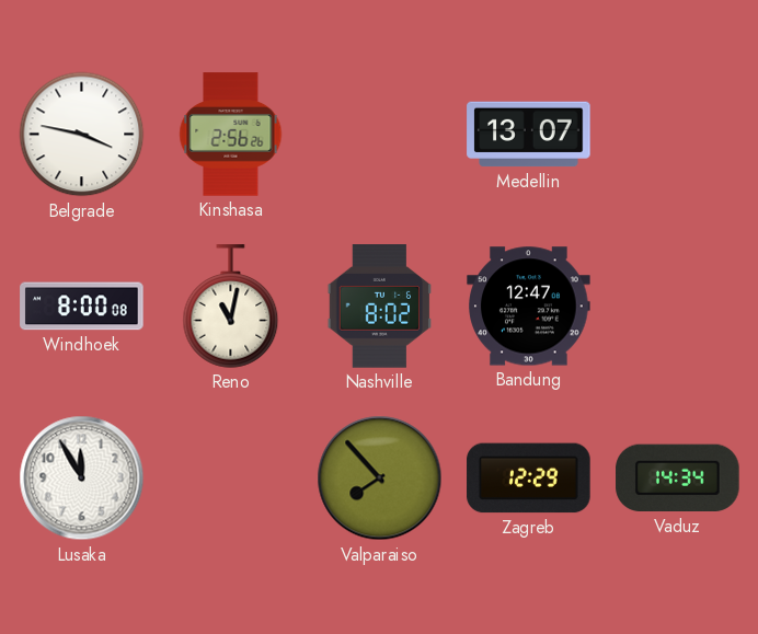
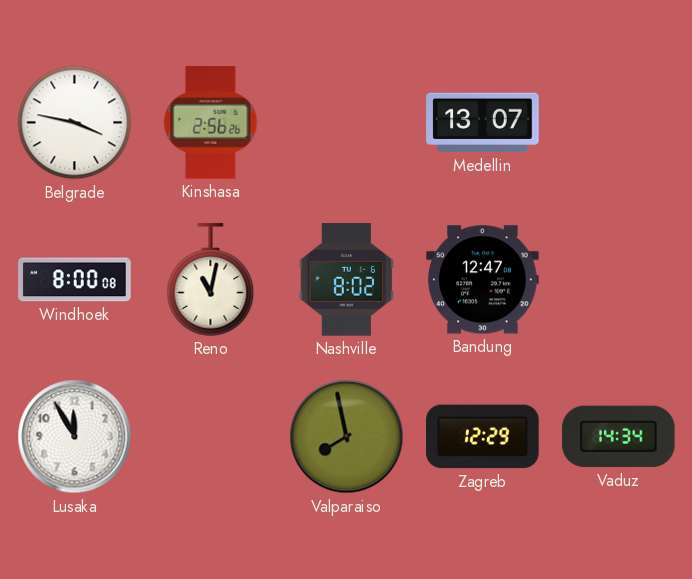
Valparaiso: 7:53 -> 7:58
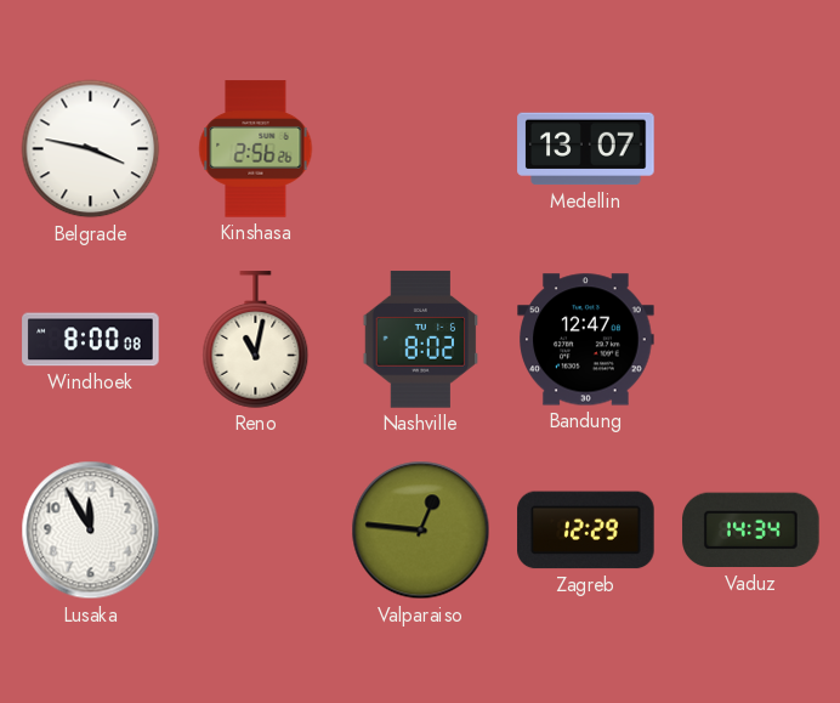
Valparaiso: 7:58 -> 12:46
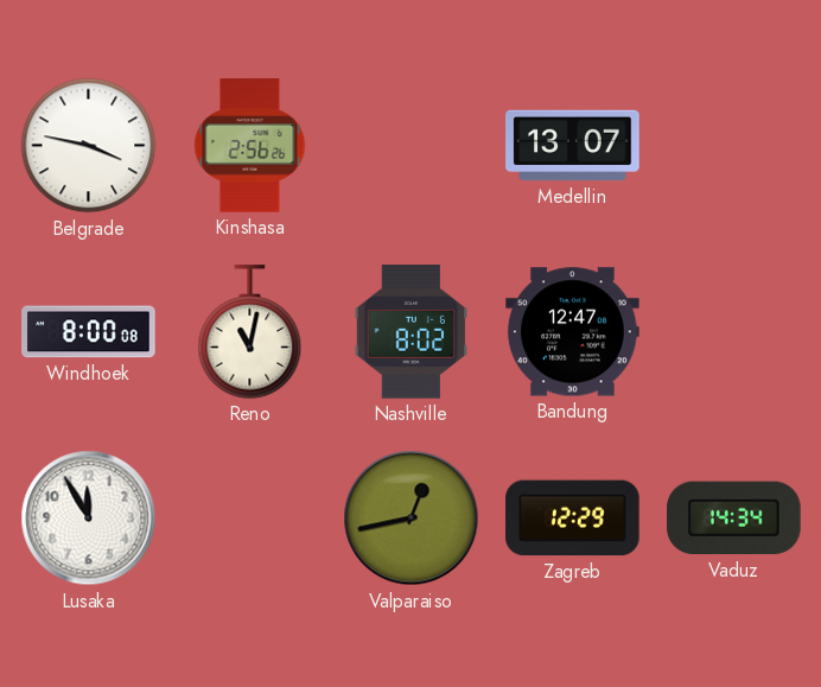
Valparaiso: 12:46 -> 12:43
